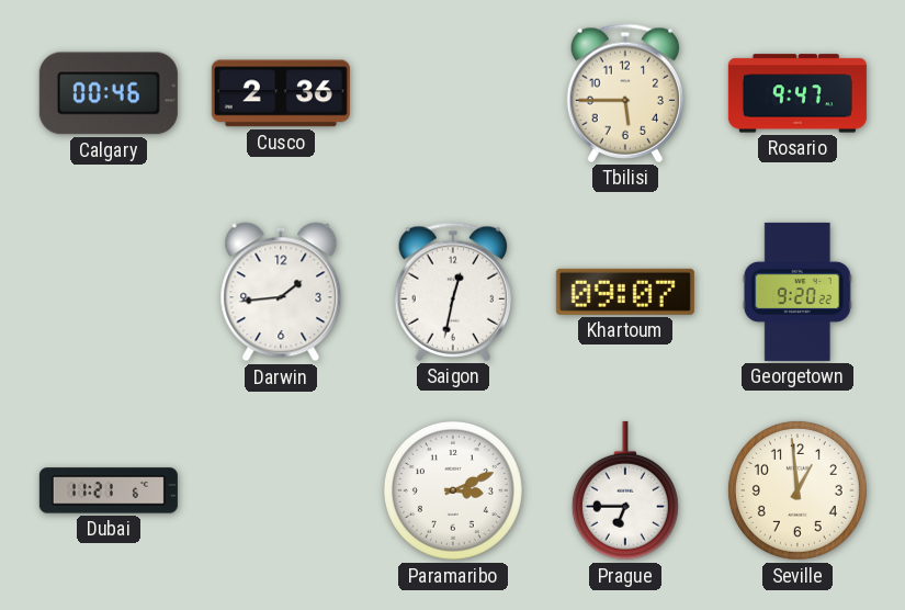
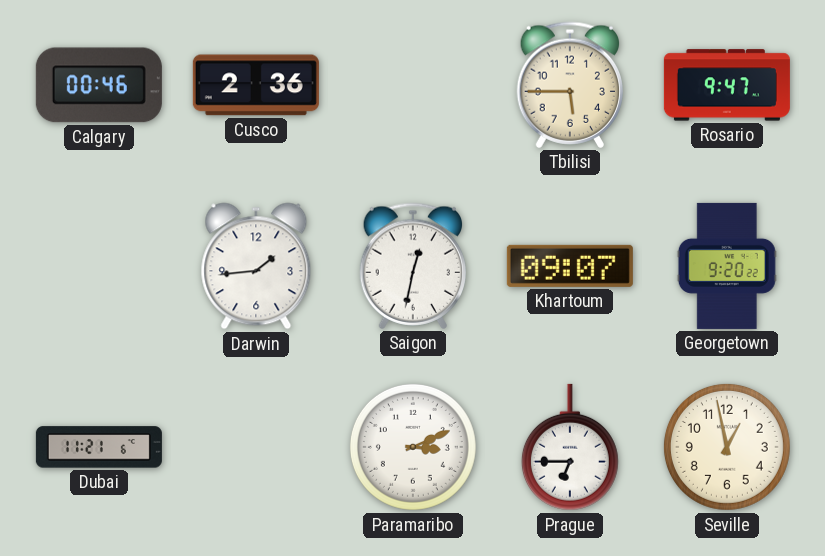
Seville: 12:59 -> 12:58
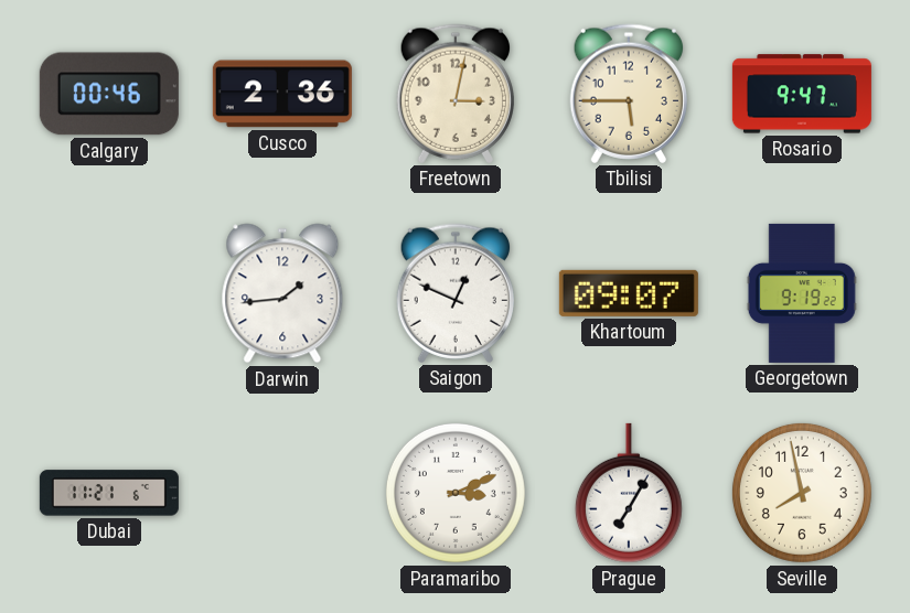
Freetown: none -> 3:02
Saigon: 12:32 -> 12:49
Georgetown: 9:20 -> 9:19
Prague: 6:45 -> 7:05
Seville: 12:58 -> 7:58
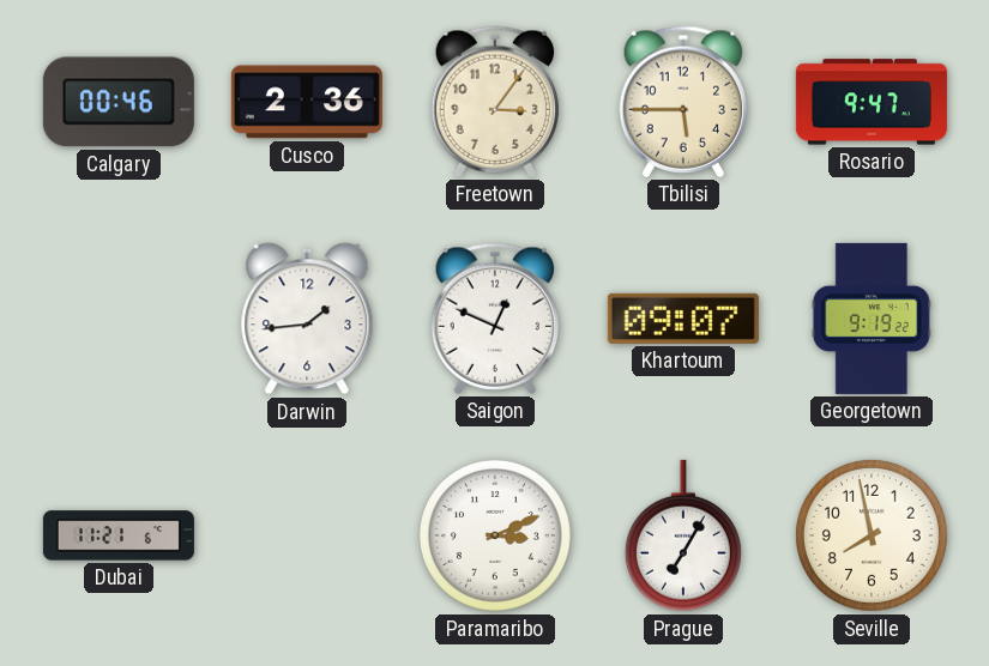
Freetown: 3:02 -> 3:06
